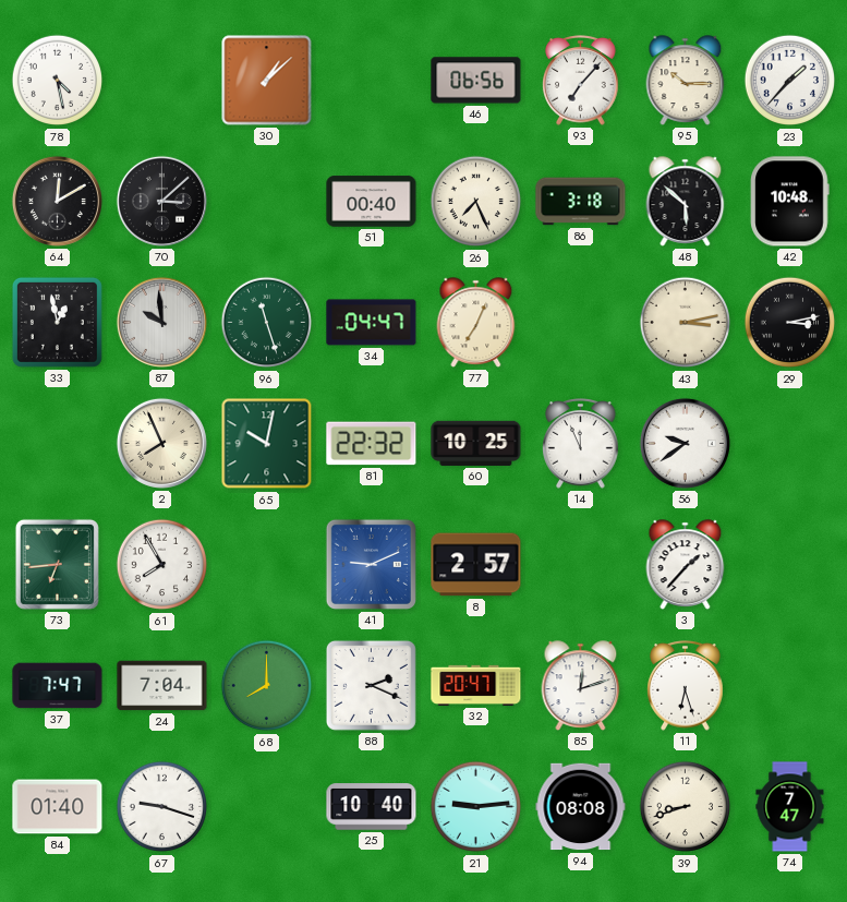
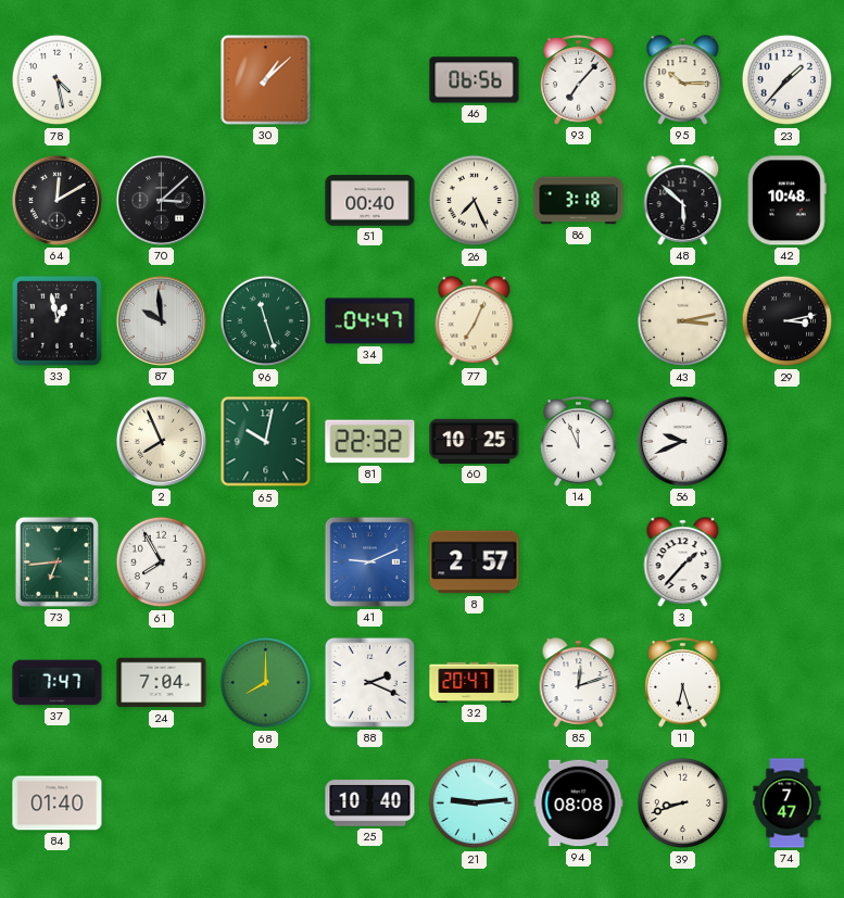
56: 9:39 -> 9:41
67: 9:18 -> none
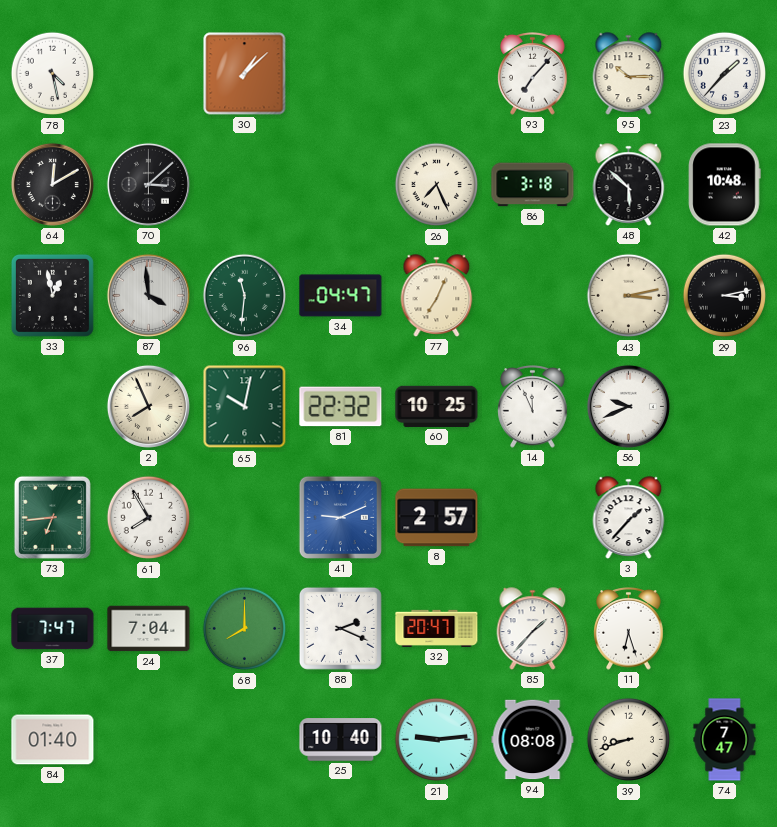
46: 06:56 -> none
51: 00:40 -> none
87: 9:59 -> 3:59
96: 11:27 -> 11:31
85: 12:12 -> 1:37
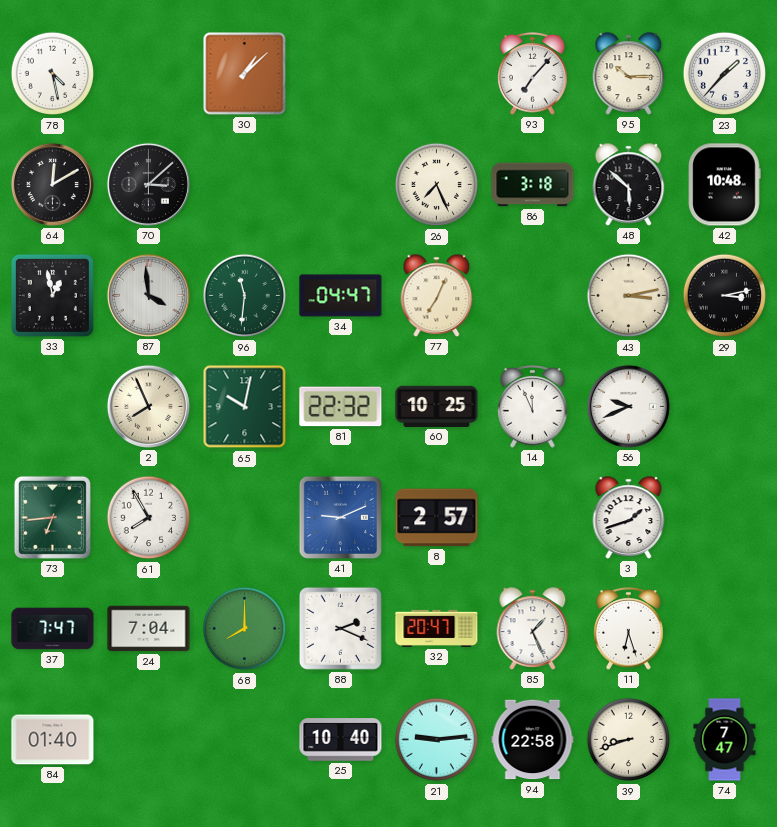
3: 1:37 -> 1:42
85: 1:37 -> 1:26
94: 08:08 -> 22:58
